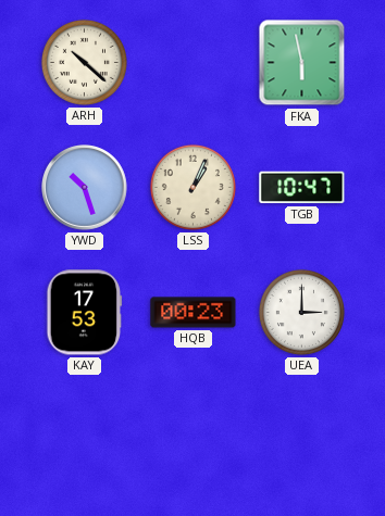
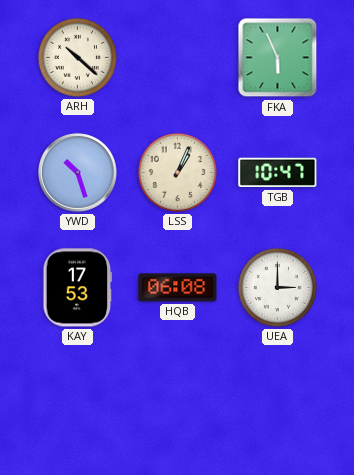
FKA: 5:58 -> 5:56
HQB: 00:23 -> 06:08
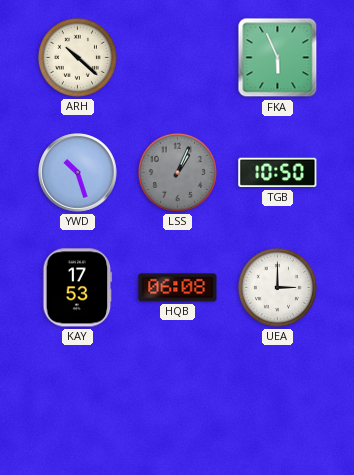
LSS dial: cream -> grey
TGB: 10:47 -> 10:50
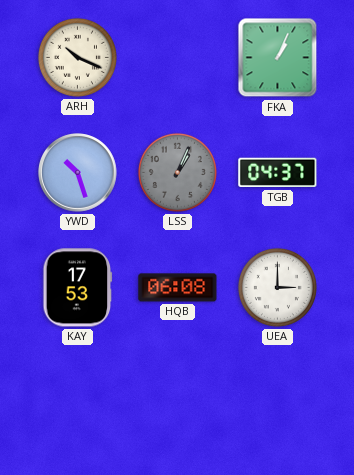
ARH: 10:22 -> 10:19
FKA: 5:56 -> 1:04
TGB: 10:50 -> 04:37
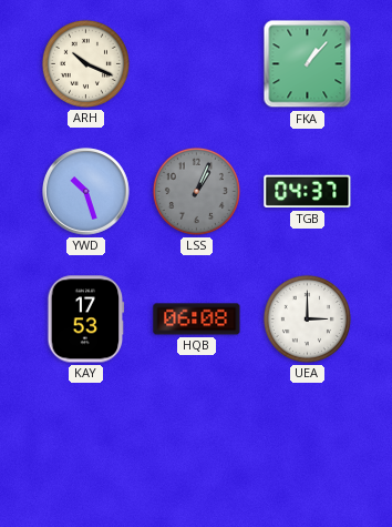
FKA: 1:04 -> 1:07
